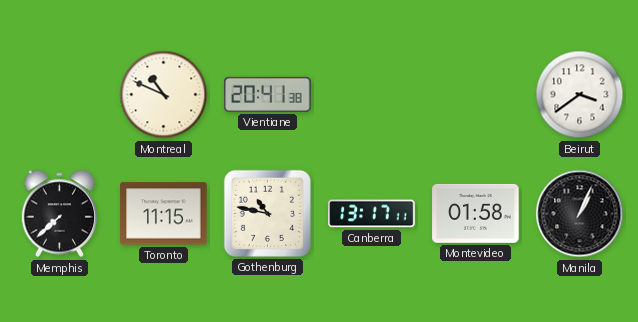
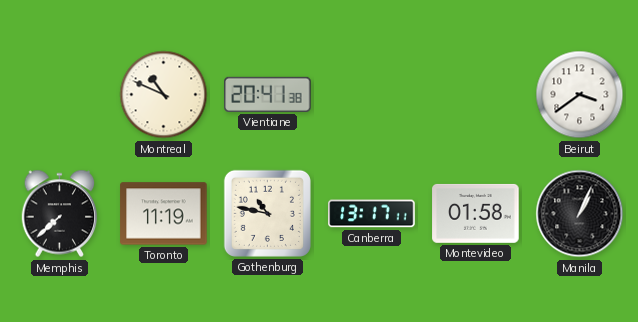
Toronto: 11:15 -> 11:19
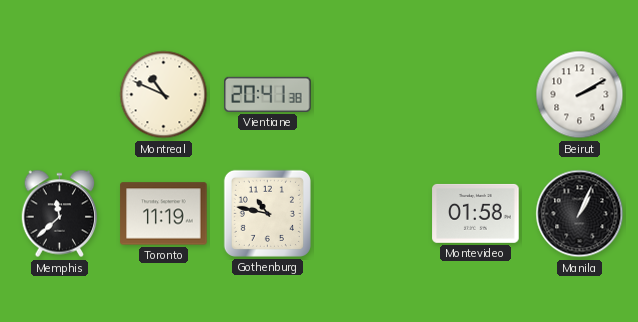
Beirut: 3:39 -> 2:10
Memphis: 7:38 -> 11:38
Canberra: 13:17 -> none
